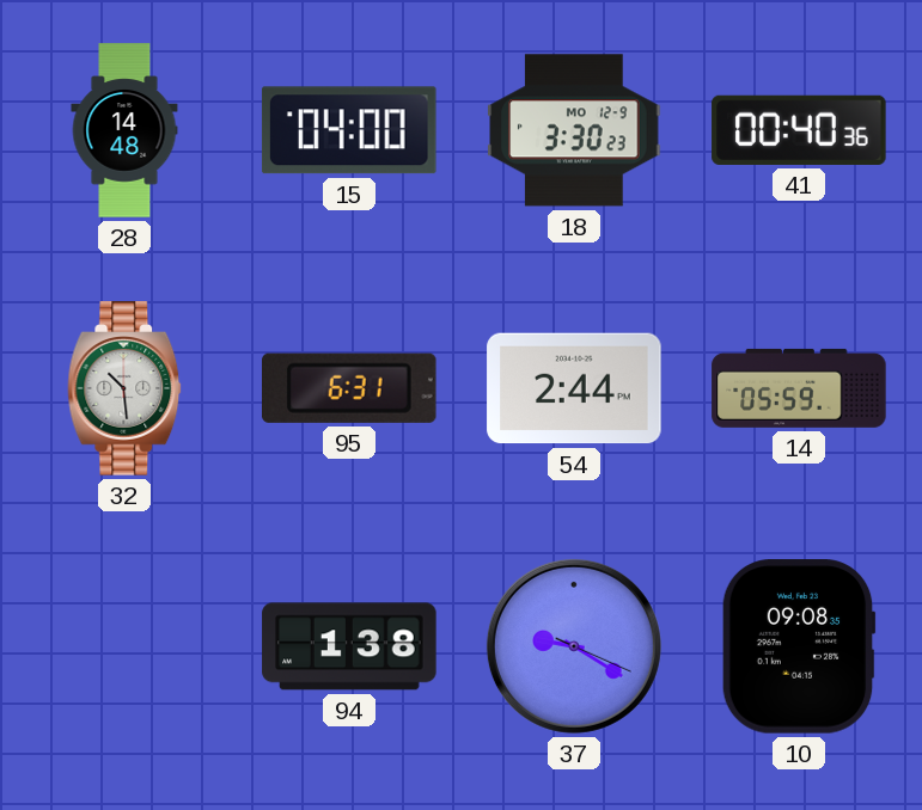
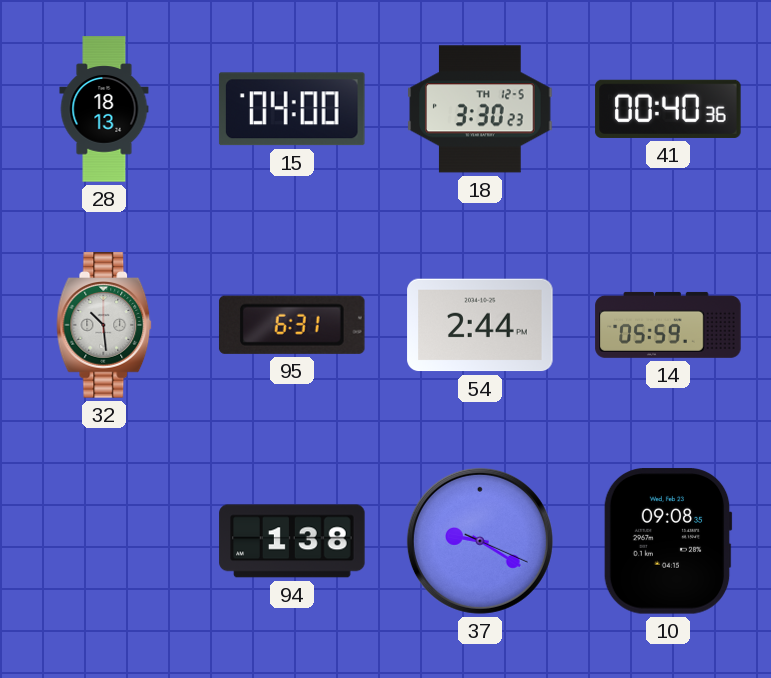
28: 14:48 -> 18:13
18 date: MO 12-9 -> TH 12-5
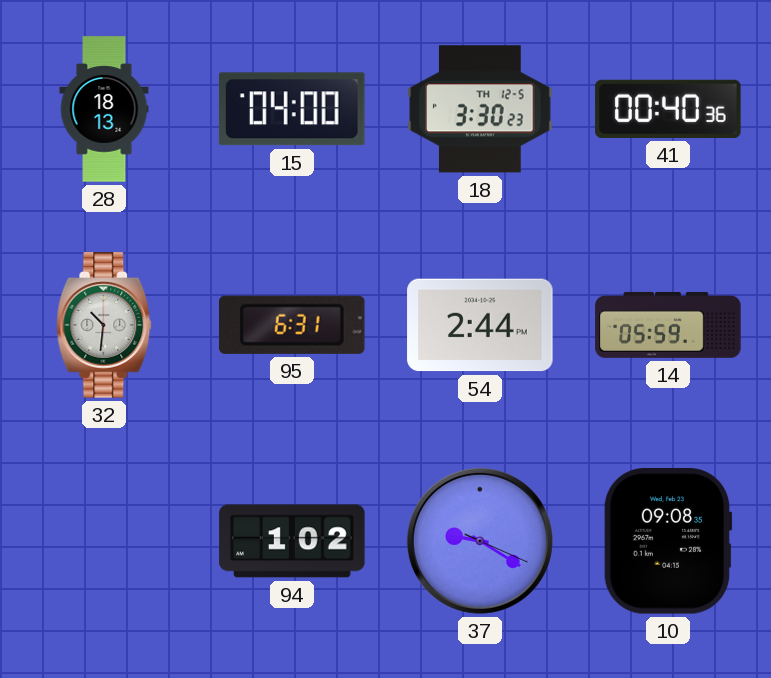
32: 10:29 -> 10:31
94: 1:38 -> 1:02
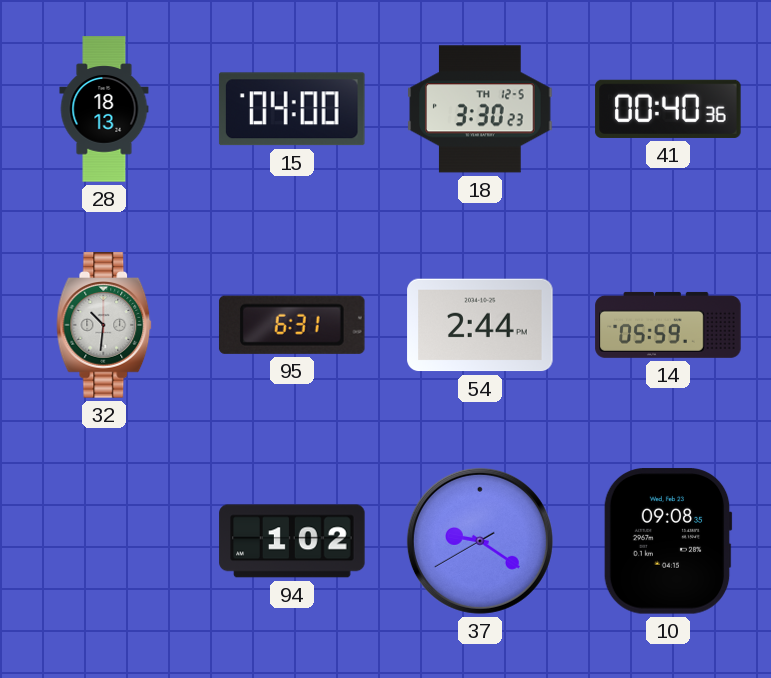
37: 9:20:19 -> 9:20:40
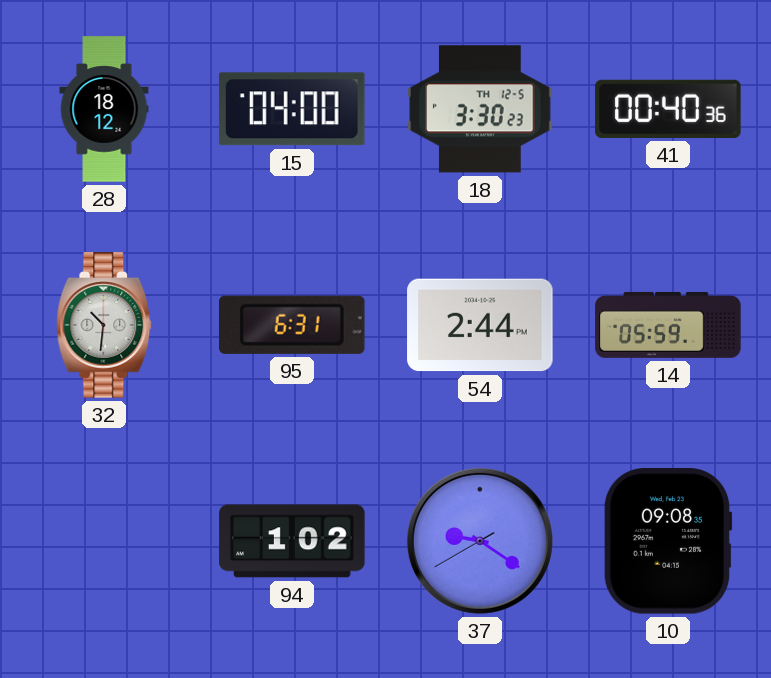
28: 18:13 -> 18:12
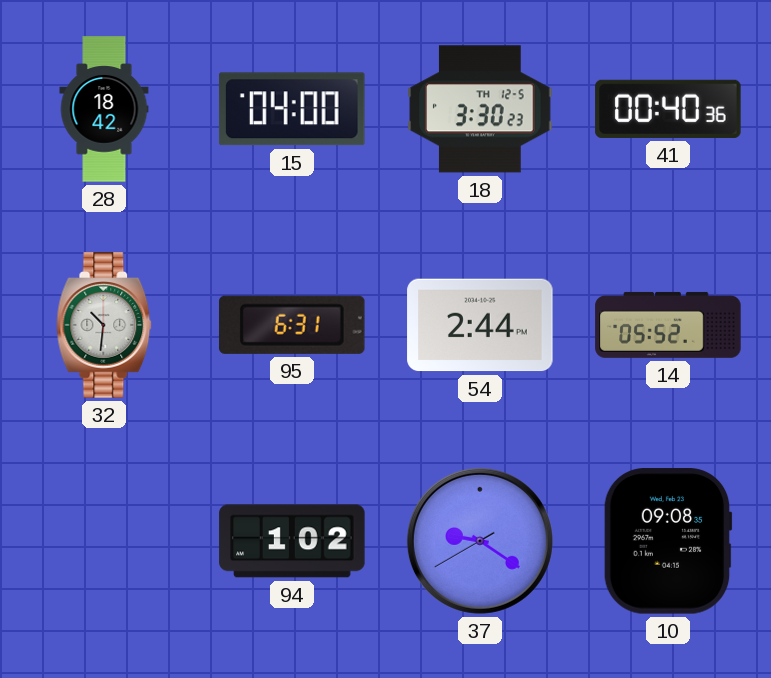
28: 18:12 -> 18:42
14: 05:59 -> 05:52
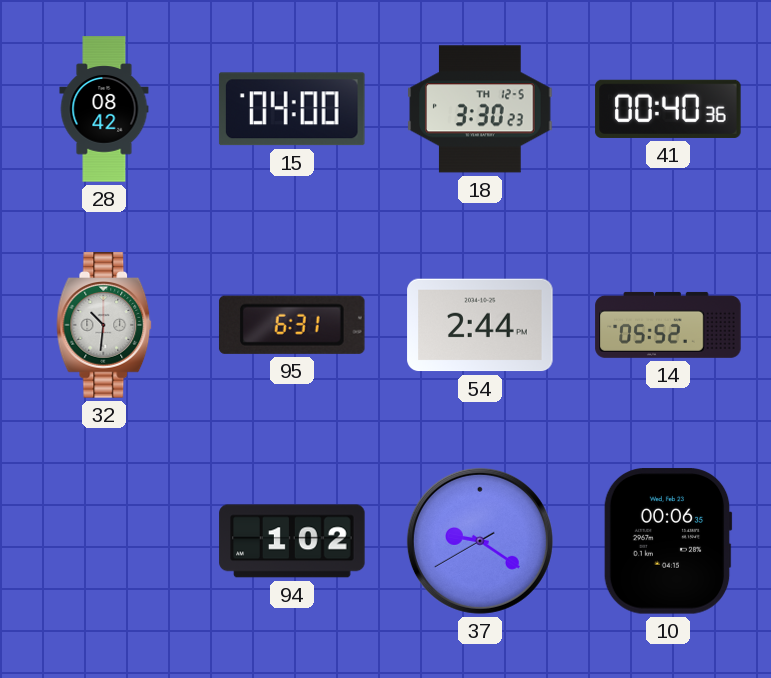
28: 18:42 -> 08:42
10: 09:08 -> 00:06
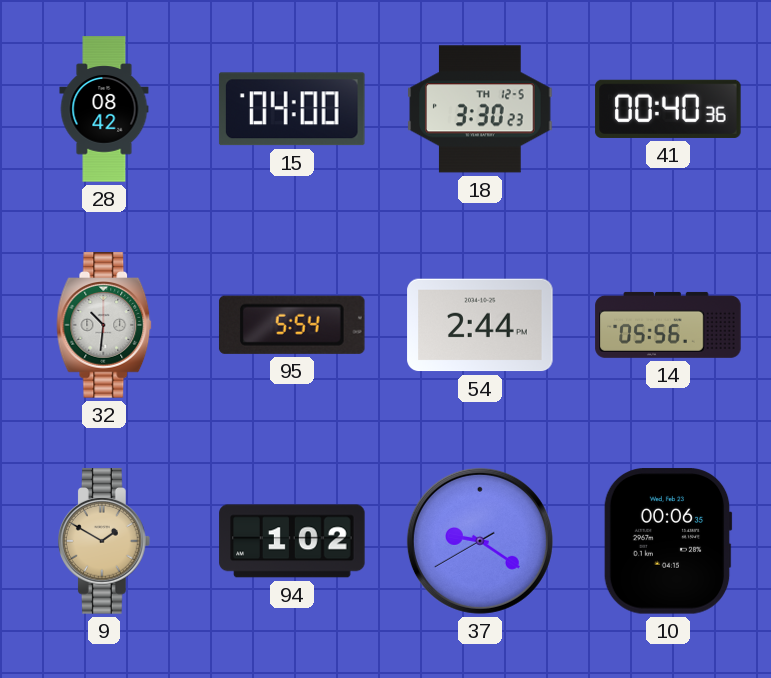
95: 6:31 -> 5:54
14: 05:52 -> 05:56
9: none -> 1:50
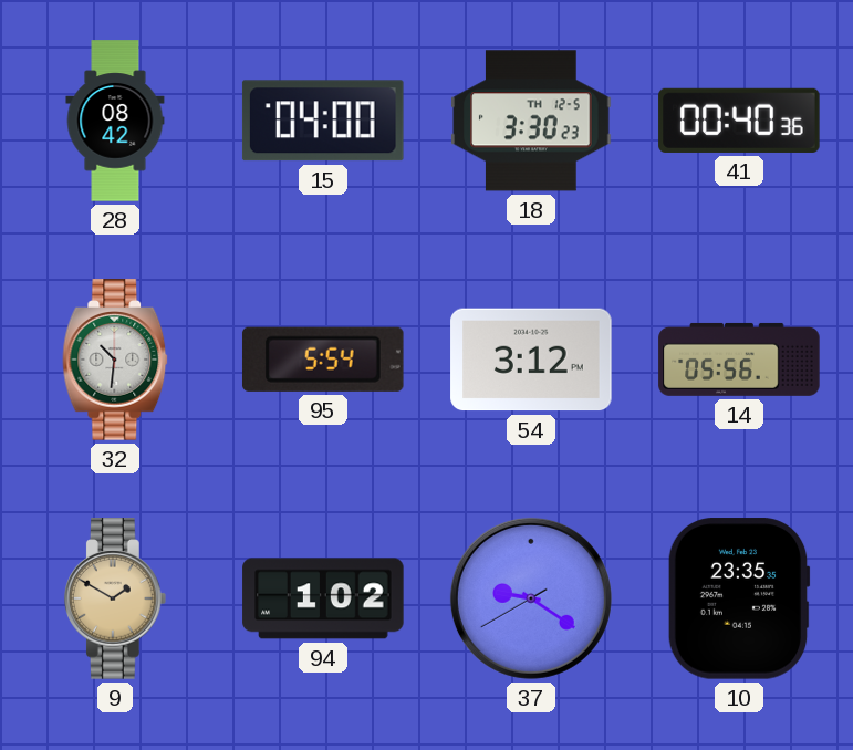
54: 2:44 -> 3:12
10: 00:06 -> 23:35
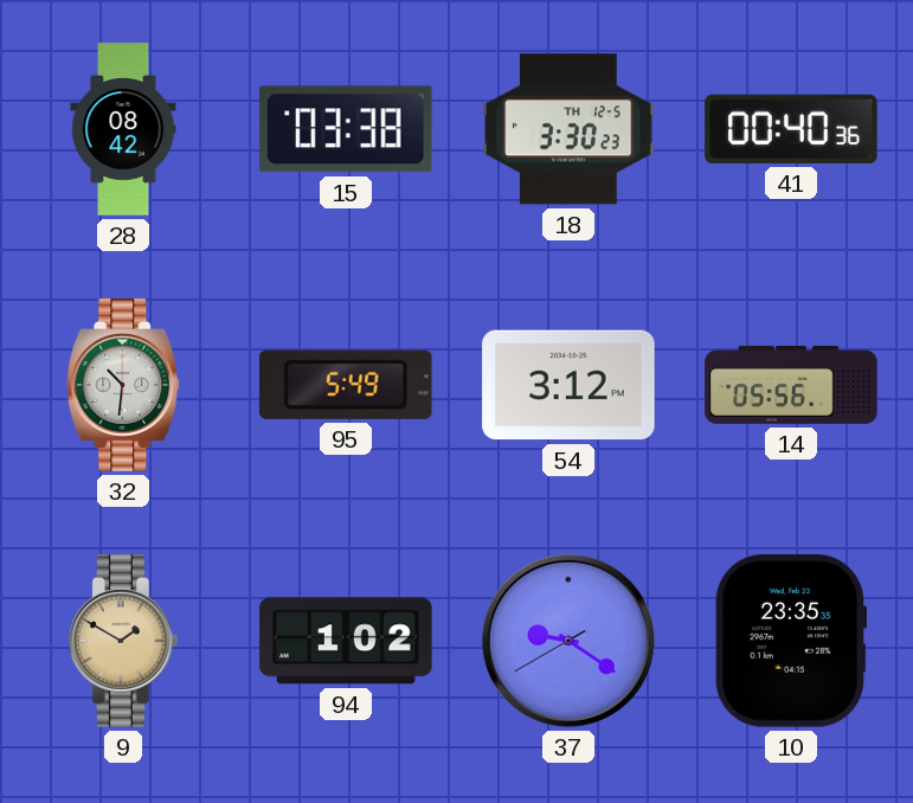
15: 04:00 -> 03:38
95: 5:54 -> 5:49
